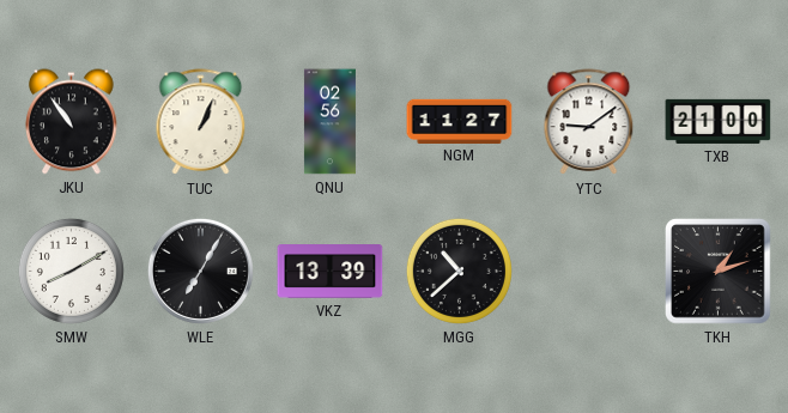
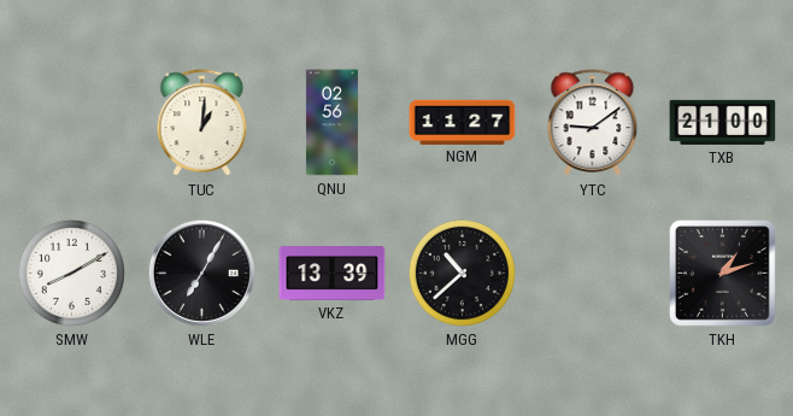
JKU: 10:54 -> none
TUC: 1:04 -> 1:01
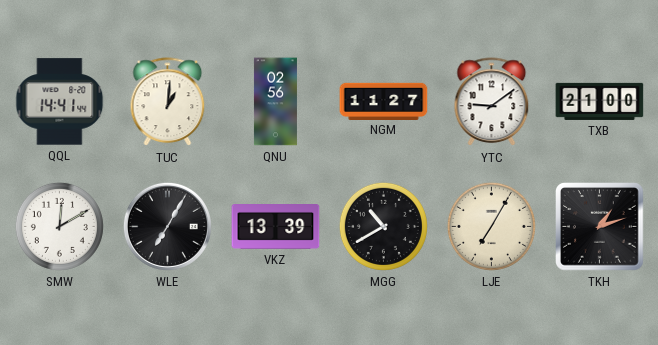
QQL: none -> 14:41
SMW: 8:10 -> 12:10
MGG: 10:38 -> 10:40
LJE: none -> 7:05
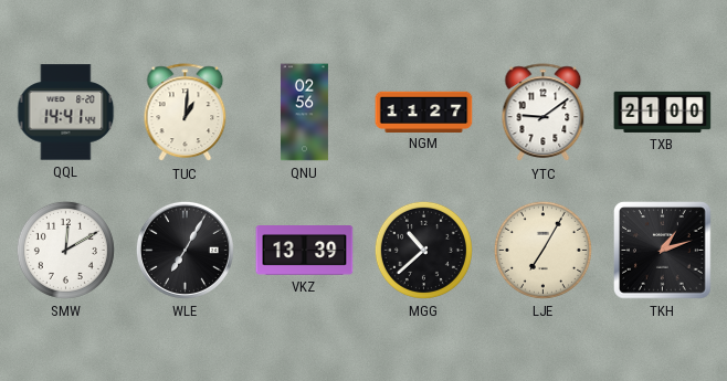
MGG: 10:40 -> 10:38
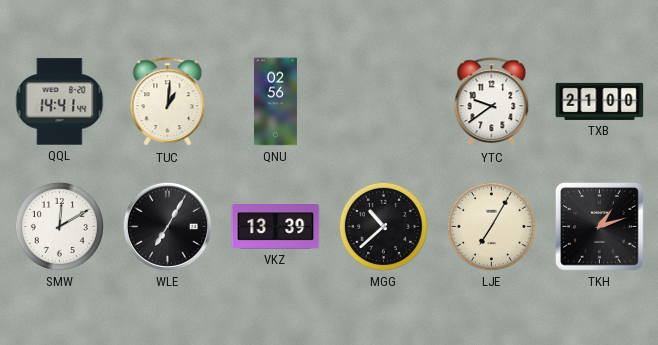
NGM: 11:27 -> none
YTC: 9:09 -> 9:39
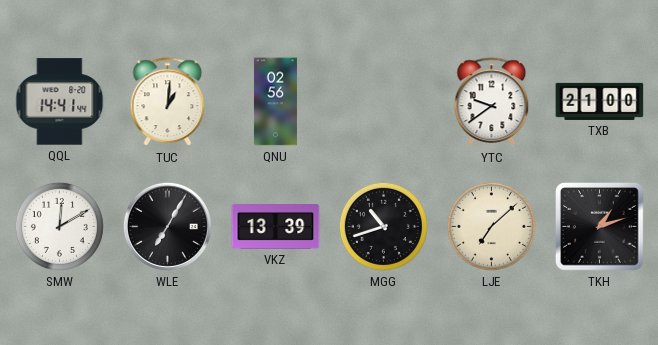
MGG: 10:38 -> 10:42
LJE: 7:05 -> 7:08
